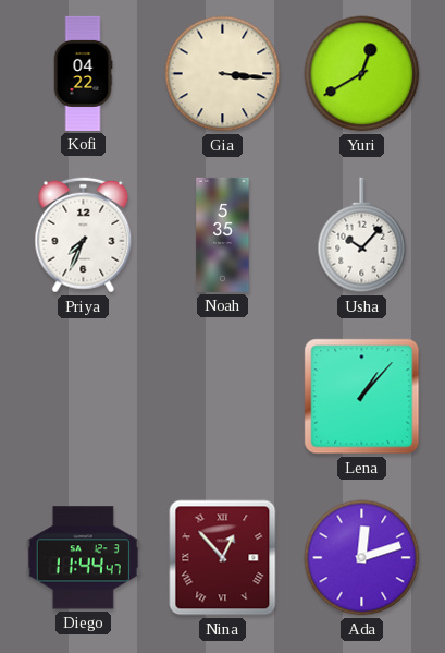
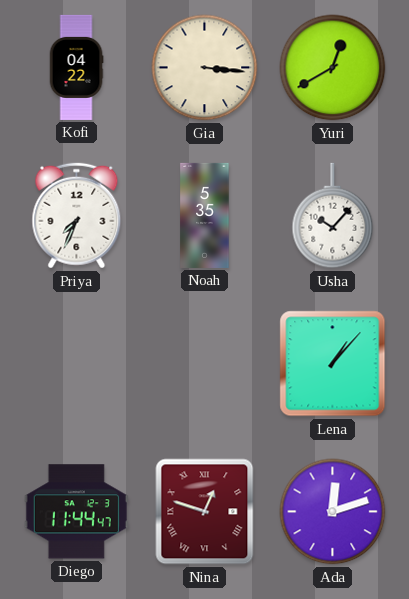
Nina: 12:53 -> 12:48
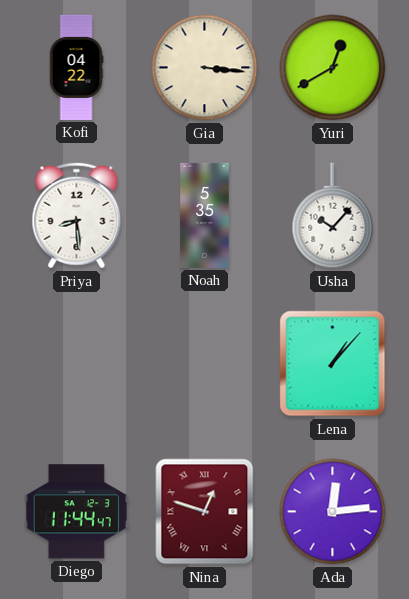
Priya: 7:34 -> 8:29
Ada: 12:12 -> 12:14
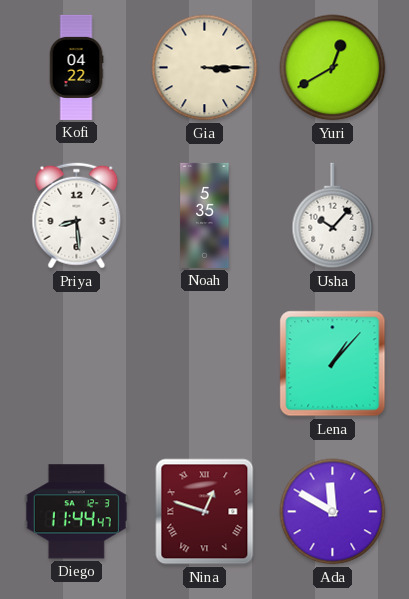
Gia: 3:16 -> 3:15
Ada: 12:14 -> 11:50
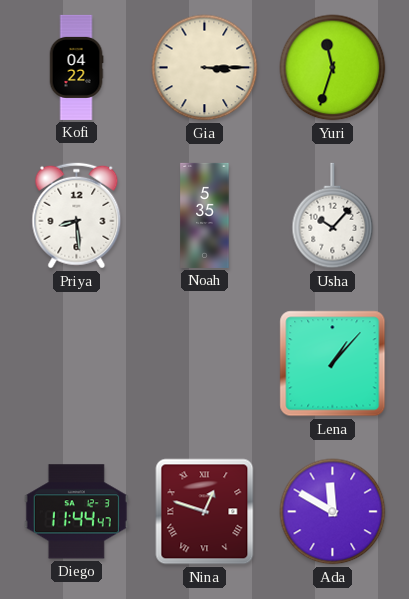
Yuri: 12:40 -> 11:33
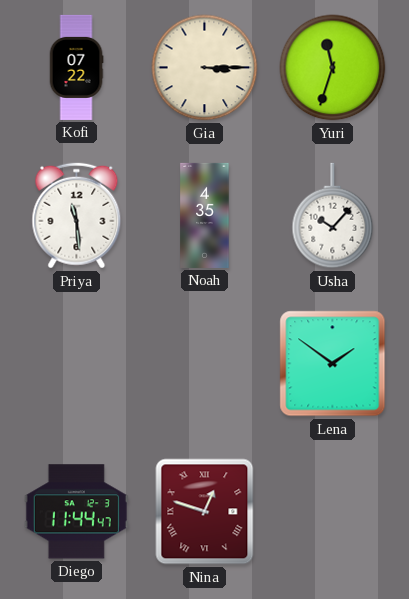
Kofi: 04:22 -> 07:22
Priya: 8:29 -> 11:29
Noah: 5:35 -> 4:35
Lena: 1:07 -> 1:51
Ada: 11:50 -> none
